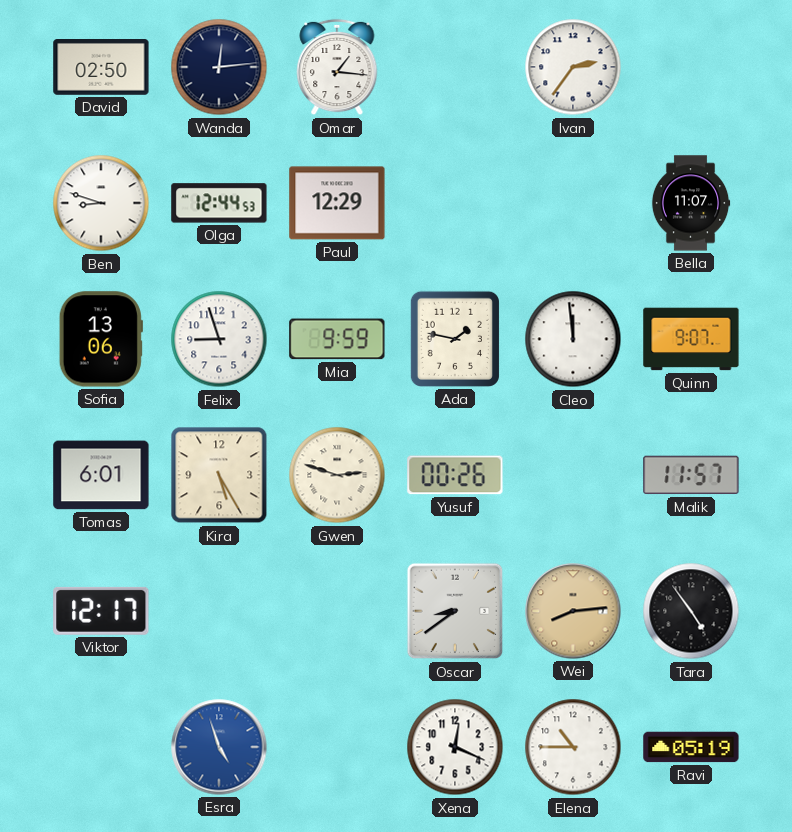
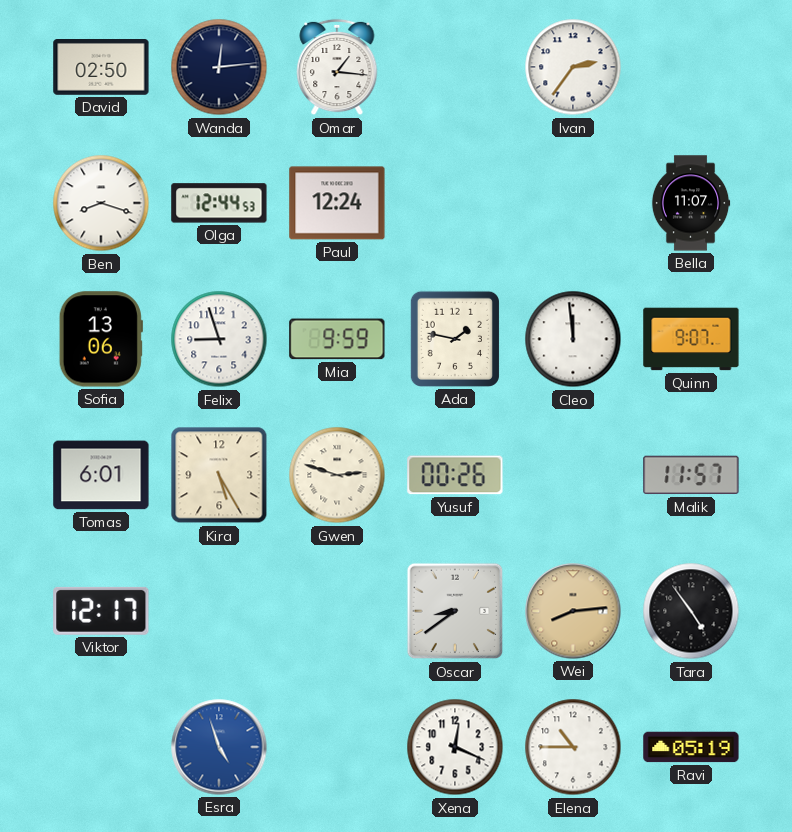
Ben: 8:48 -> 8:18
Paul: 12:29 -> 12:24
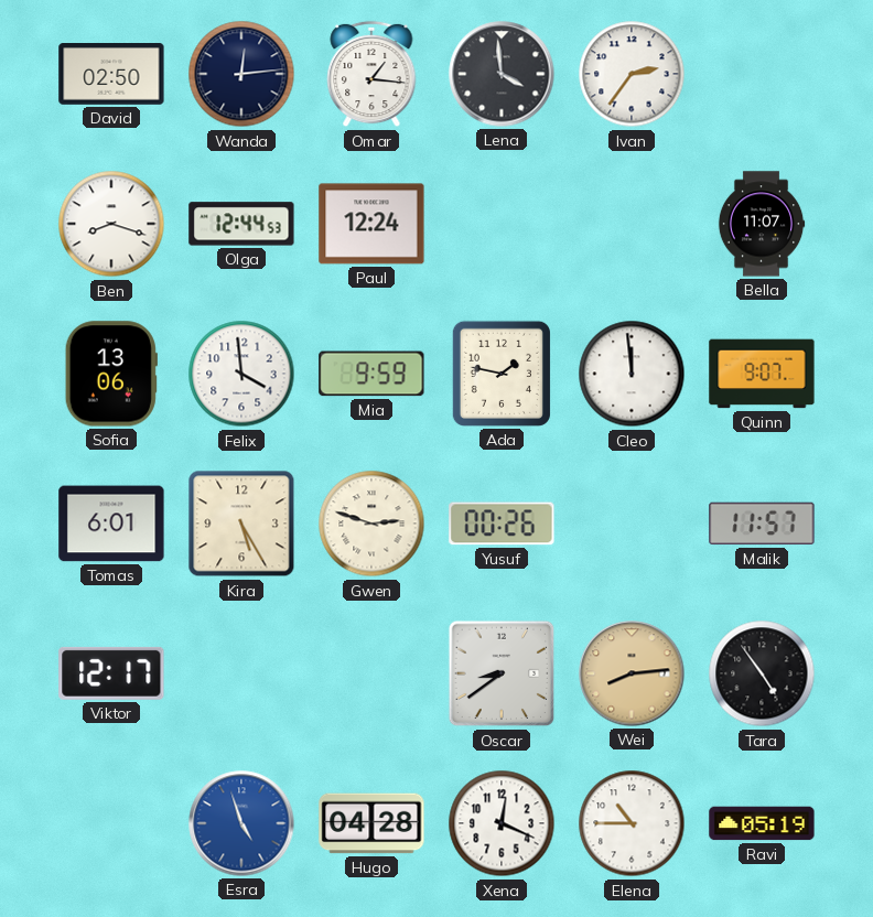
Lena: none -> 3:59
Felix: 8:57 -> 3:59
Hugo: none -> 04:28
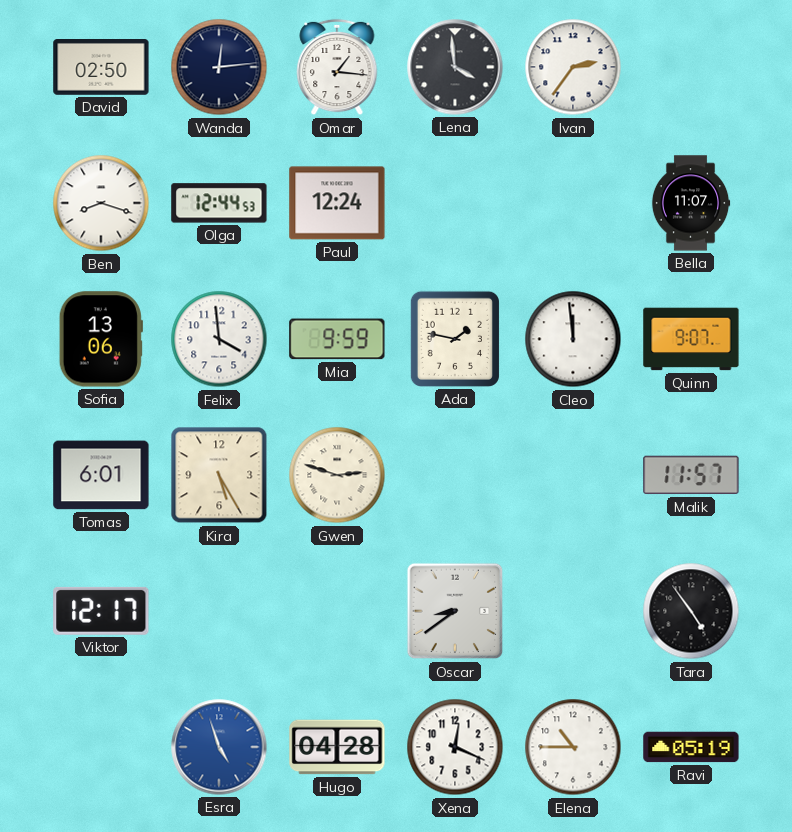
Yusuf: 00:26 -> none
Wei: 8:14 -> none
